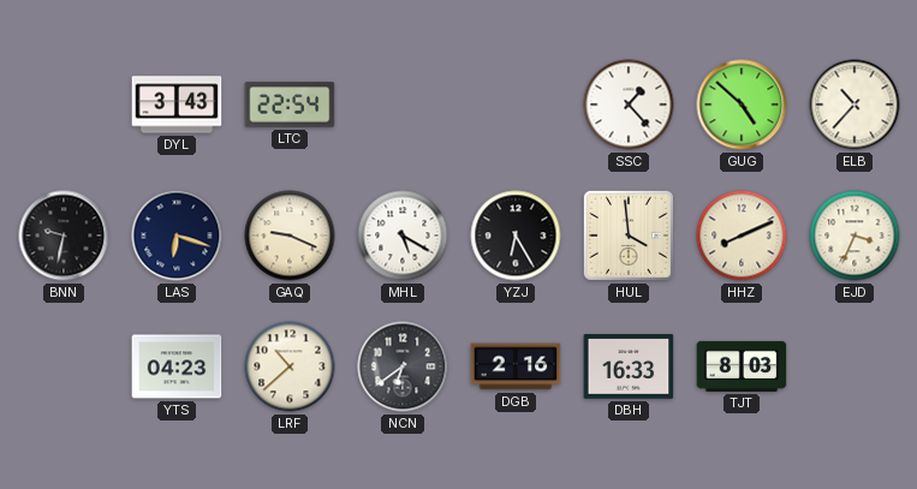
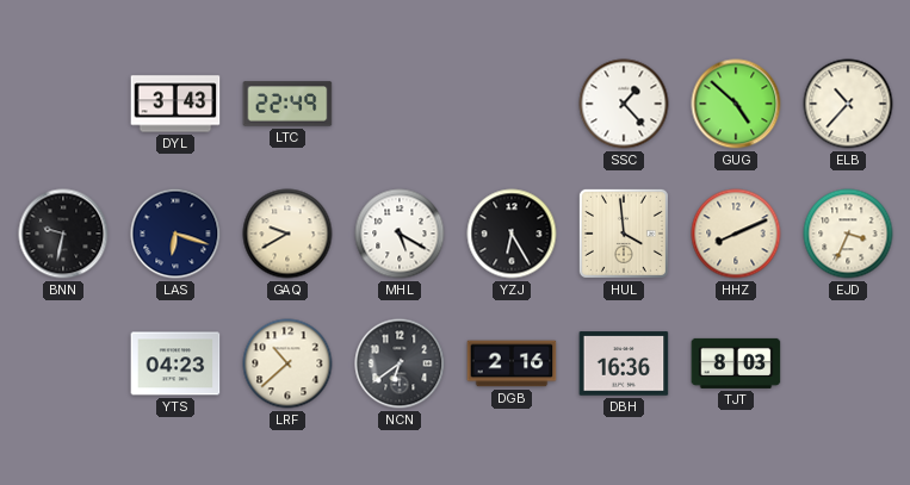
LTC: 22:54 -> 22:49
GAQ: 9:19 -> 9:40
DBH: 16:33 -> 16:36
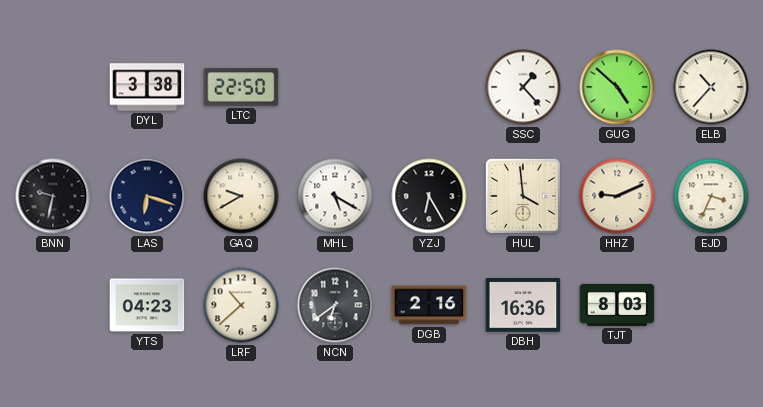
DYL: 3:43 -> 3:38
LTC: 22:49 -> 22:50
HHZ: 8:11 -> 9:11
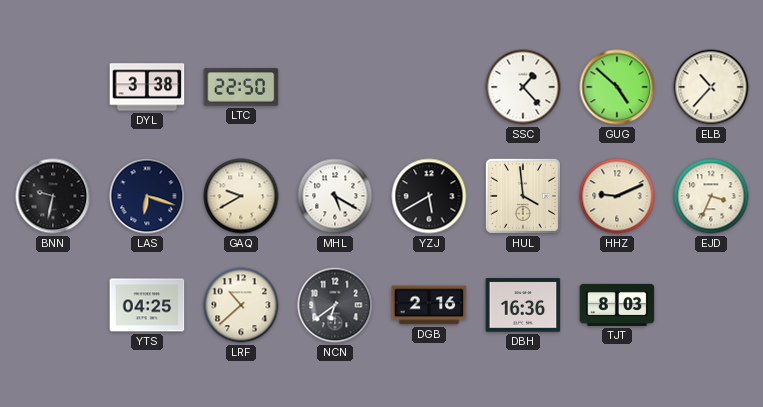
YZJ: 6:25 -> 5:40
YTS: 04:23 -> 04:25
